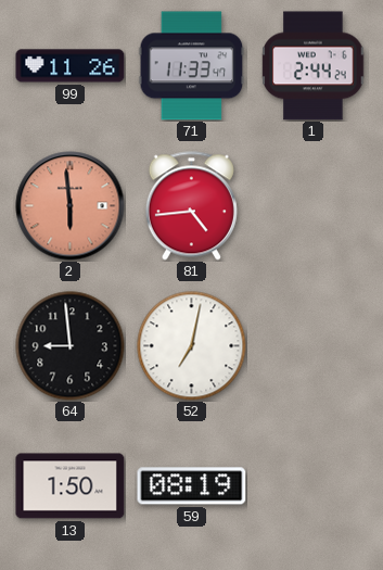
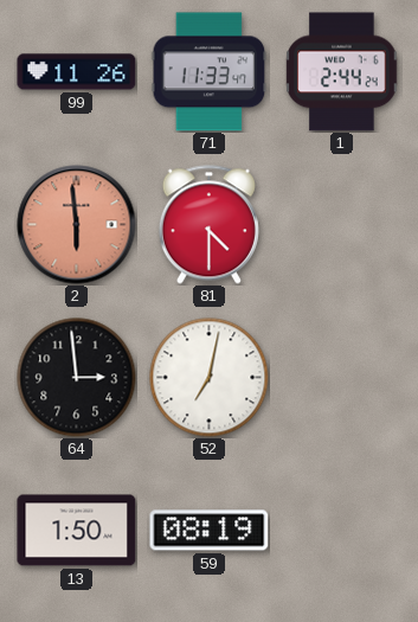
81: 4:44 -> 4:30
64: 8:59 -> 2:59
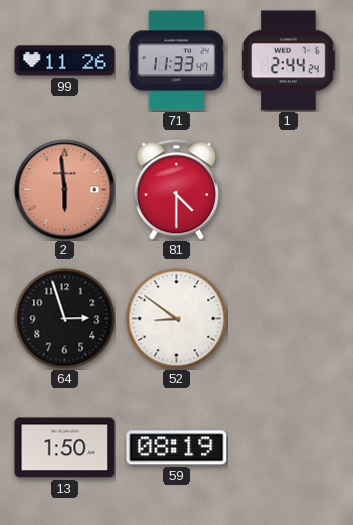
64: 2:59 -> 2:57
52: 7:02 -> 8:51
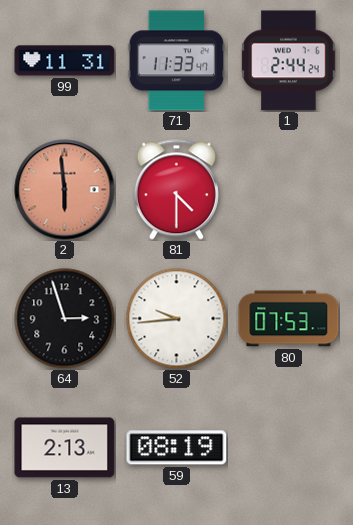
99: 11:26 -> 11:31
52: 8:51 -> 9:44
80: none -> 07:53
13: 1:50 -> 2:13
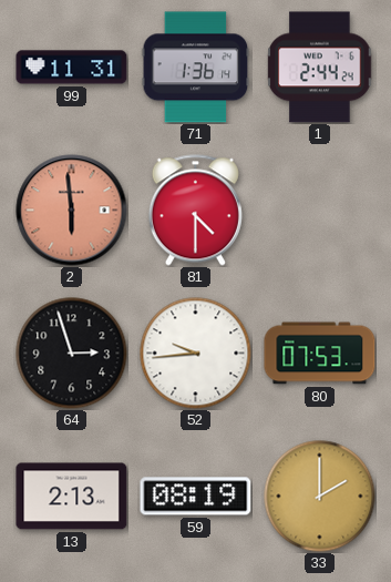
71: 11:33 -> 1:36
33: none -> 2:00
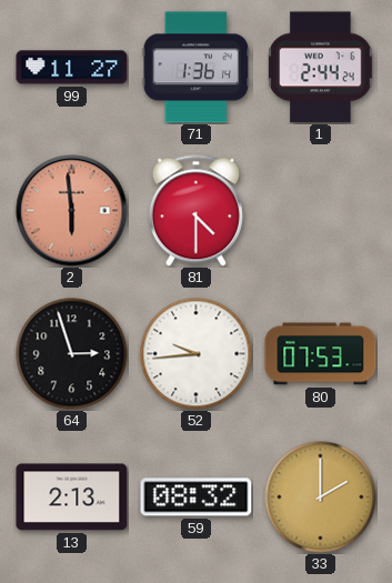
99: 11:31 -> 11:27
59: 08:19 -> 08:32
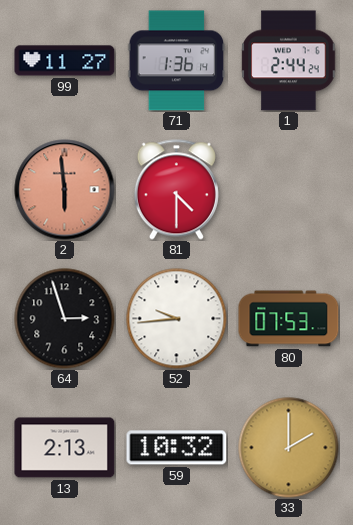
59: 08:32 -> 10:32
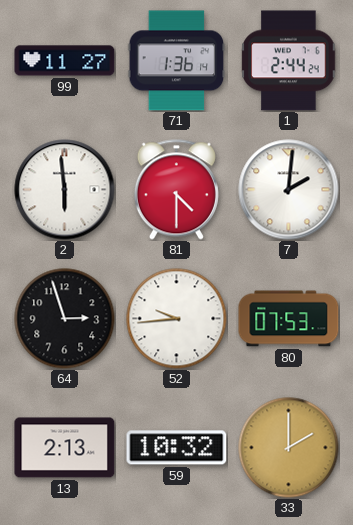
2 dial: salmon -> white
7: none -> 2:01
